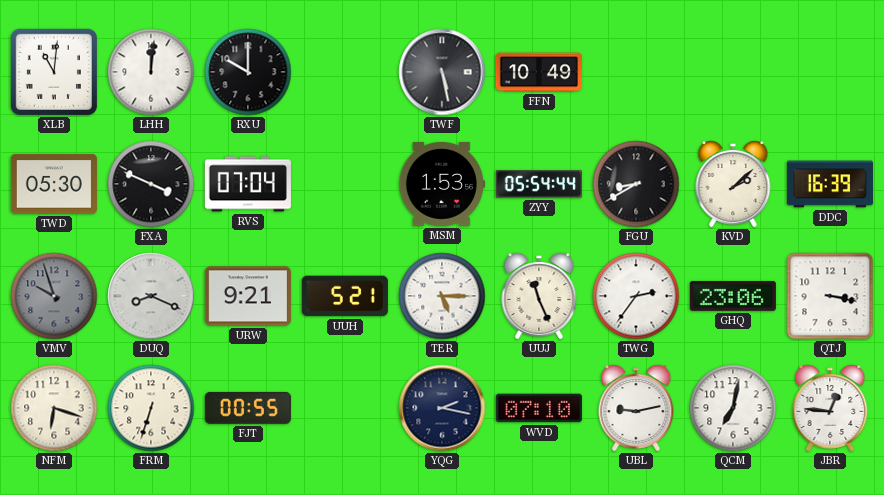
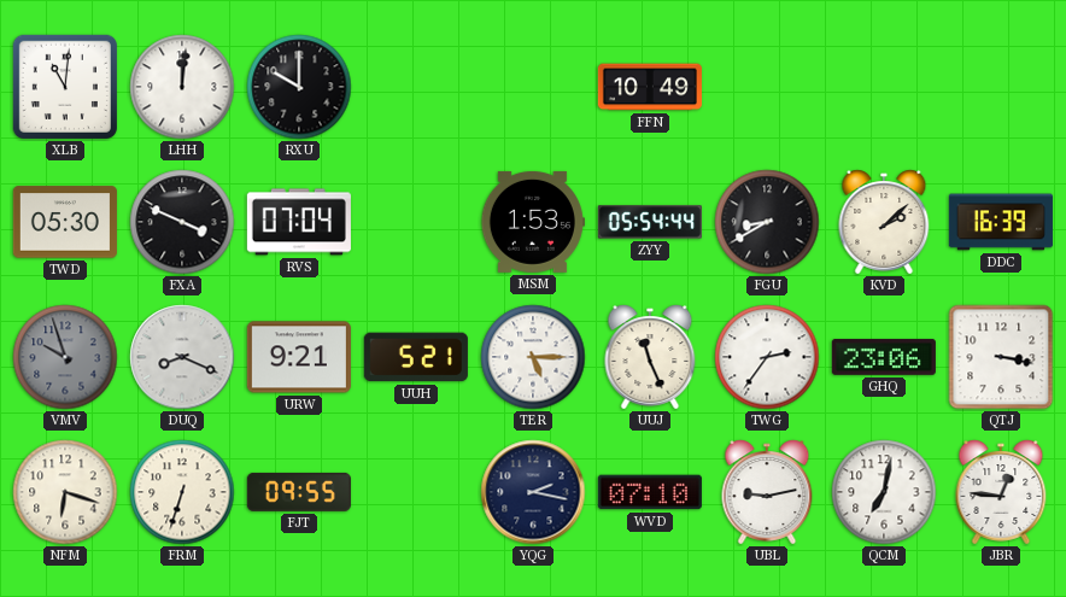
TWF: 5:28 -> none
FJT: 00:55 -> 09:55
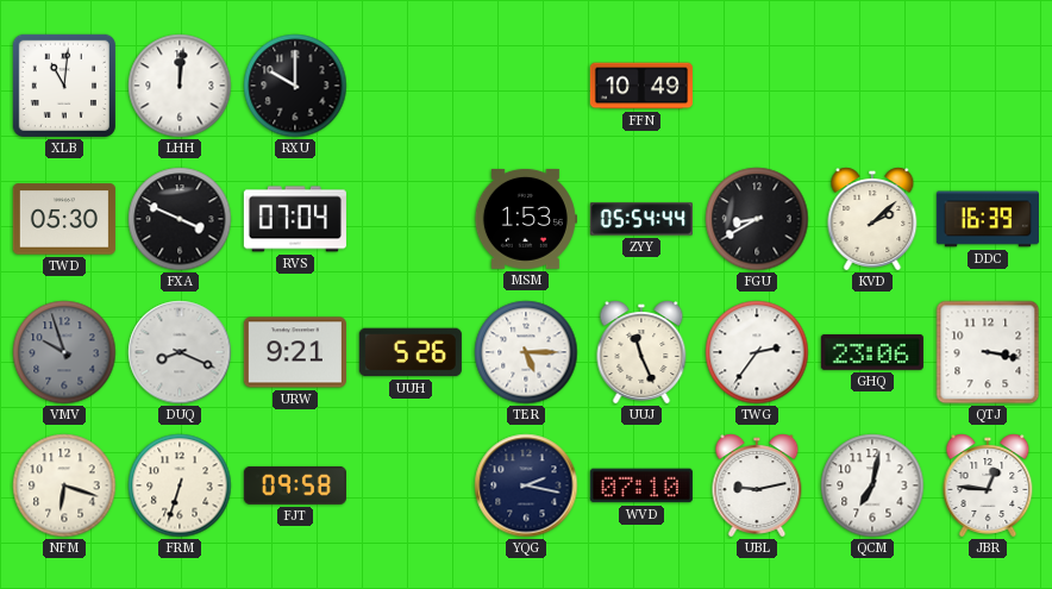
UUH: 5:21 -> 5:26
FJT: 09:55 -> 09:58
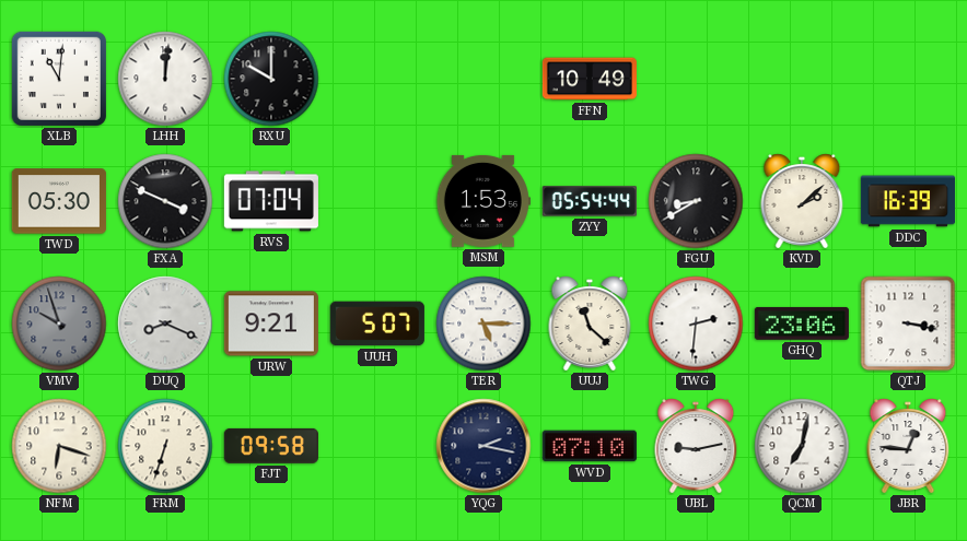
UUH: 5:26 -> 5:07
UUJ: 11:26 -> 11:22
TWG: 2:36 -> 2:31
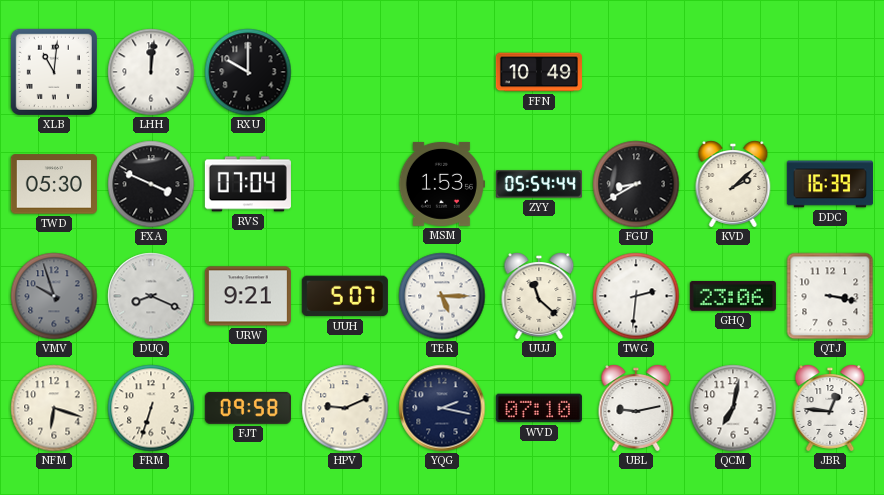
HPV: none -> 9:11
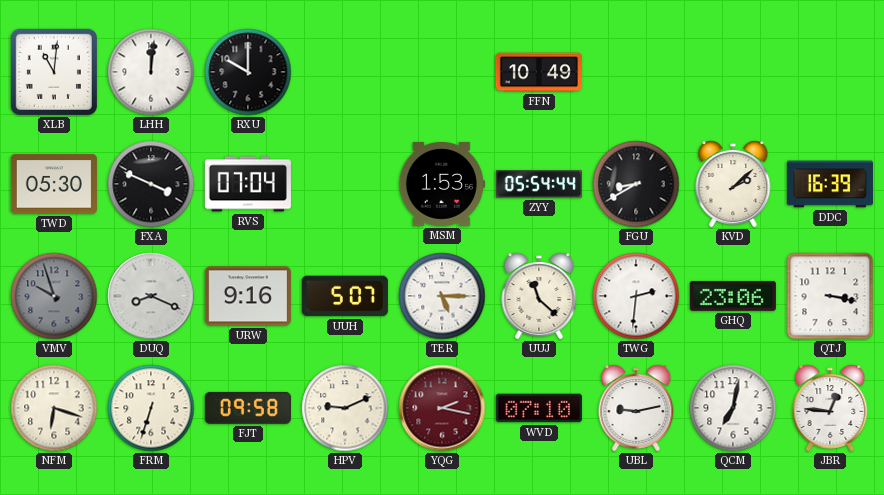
URW: 9:21 -> 9:16
YQG dial: navy -> burgundy
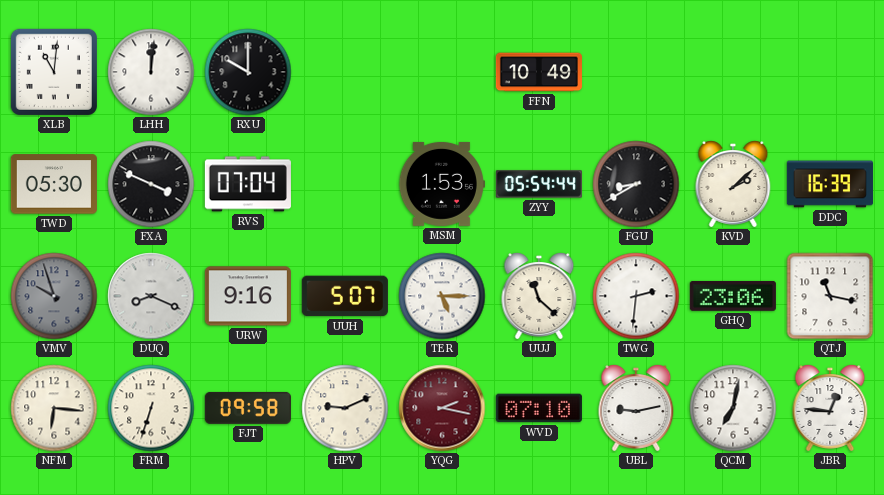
QTJ: 3:17 -> 11:17
NFM: 6:18 -> 6:16
